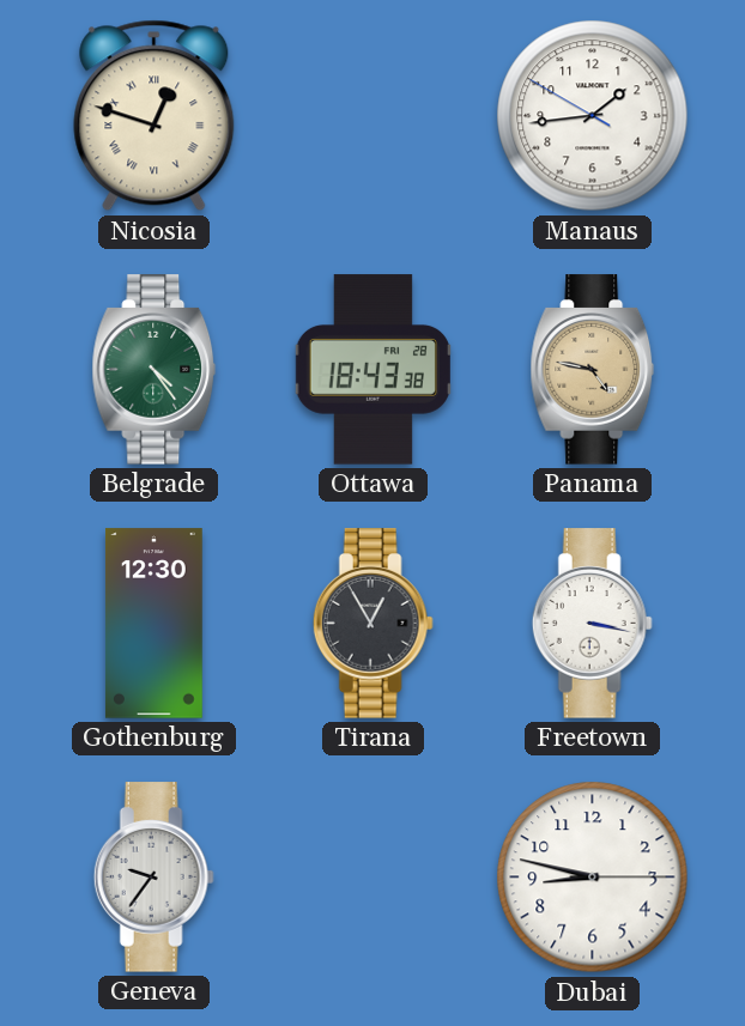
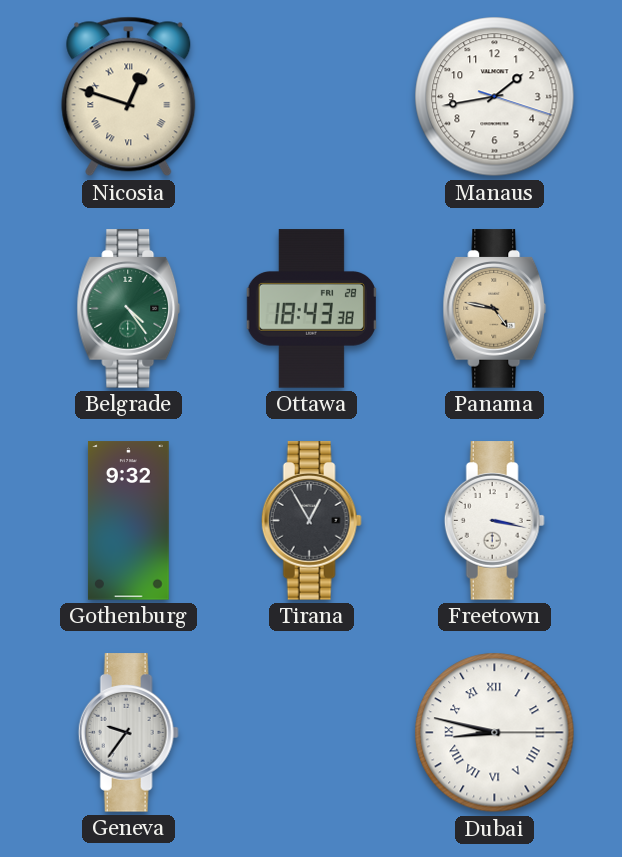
Manaus: 1:43:50 -> 1:43:18
Gothenburg: 12:30 -> 9:32
Dubai numerals: Arabic -> Roman
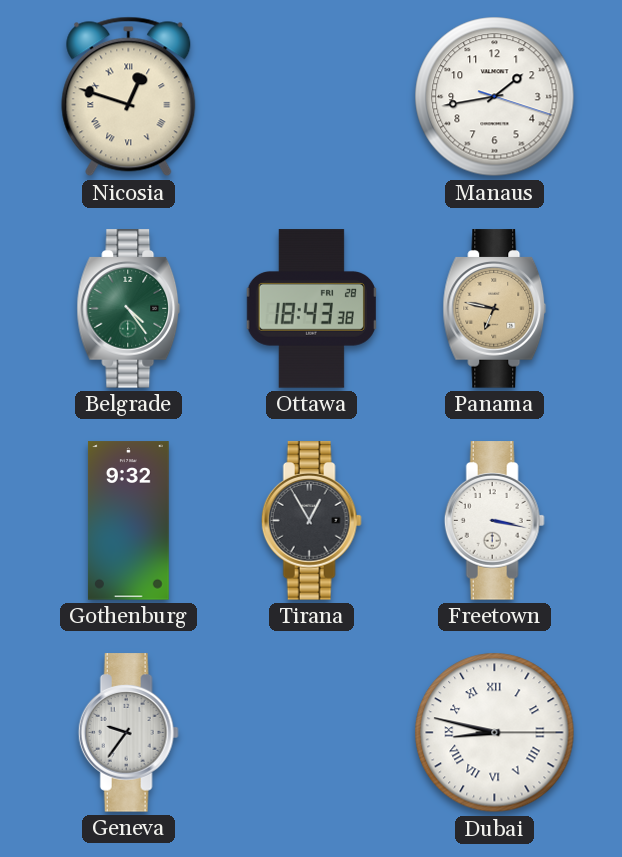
Panama: 4:47 -> 6:47
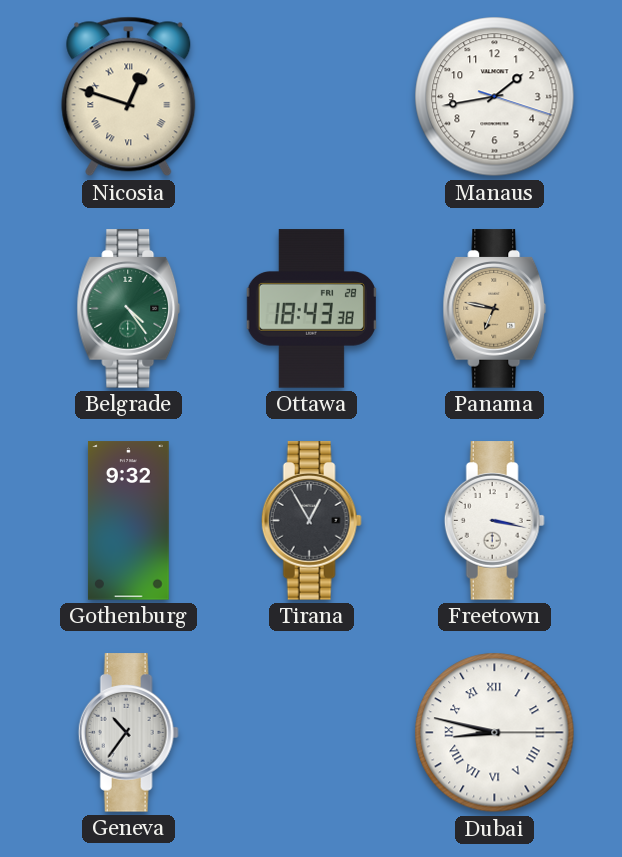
Geneva: 9:36 -> 10:36
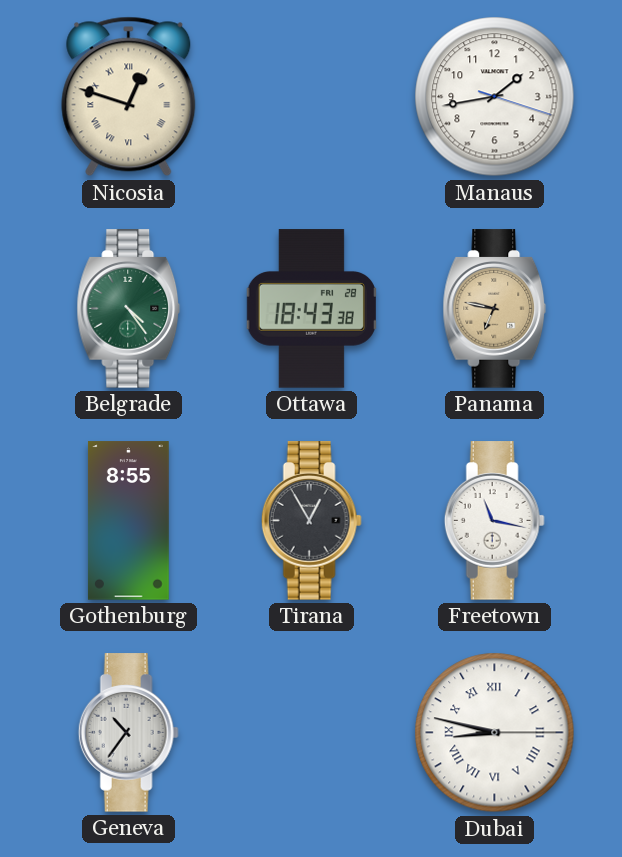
Gothenburg: 9:32 -> 8:55
Freetown: 3:17 -> 11:17
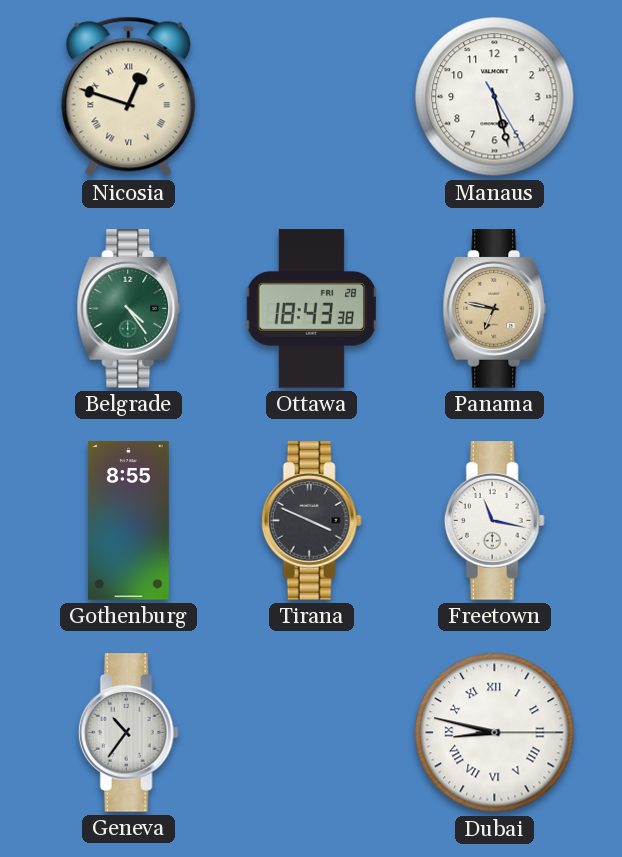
Manaus: 1:43 -> 5:27
Tirana: 12:55 -> 3:49
